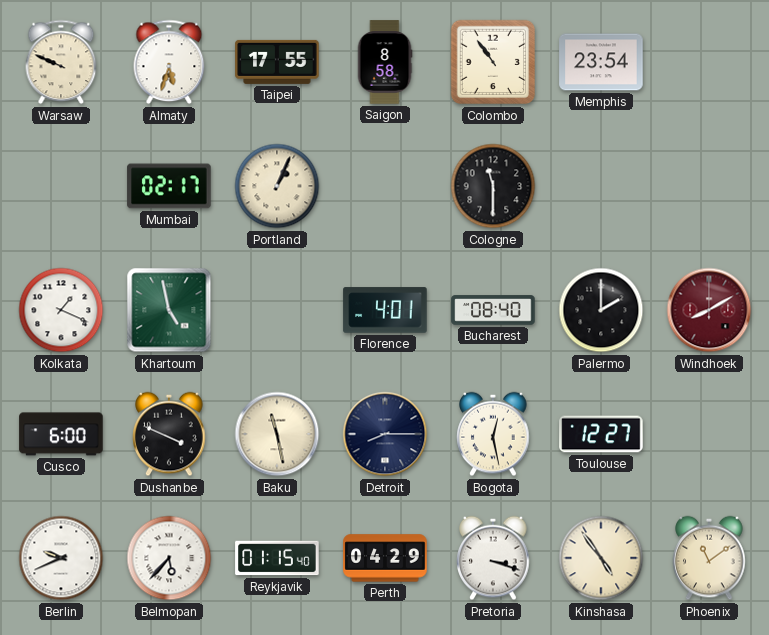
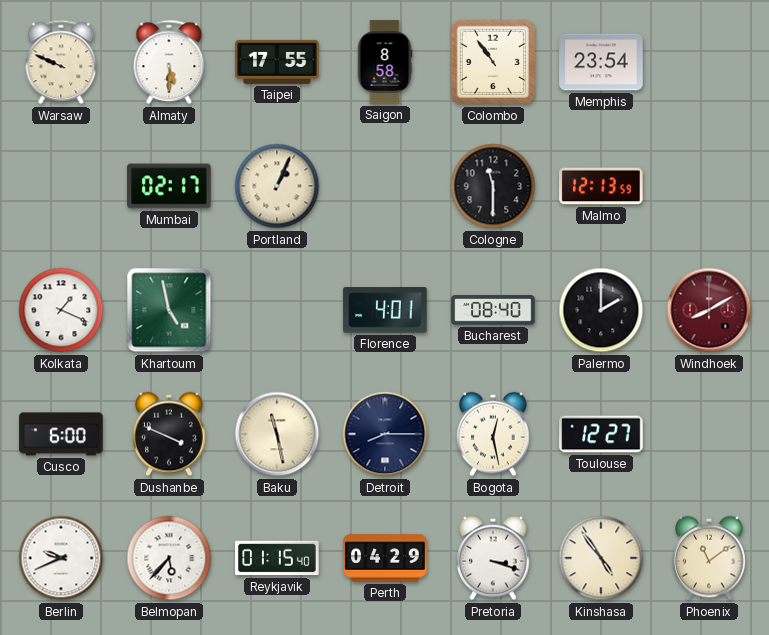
Almaty: 5:33 -> 5:30
Malmo: none -> 12:13
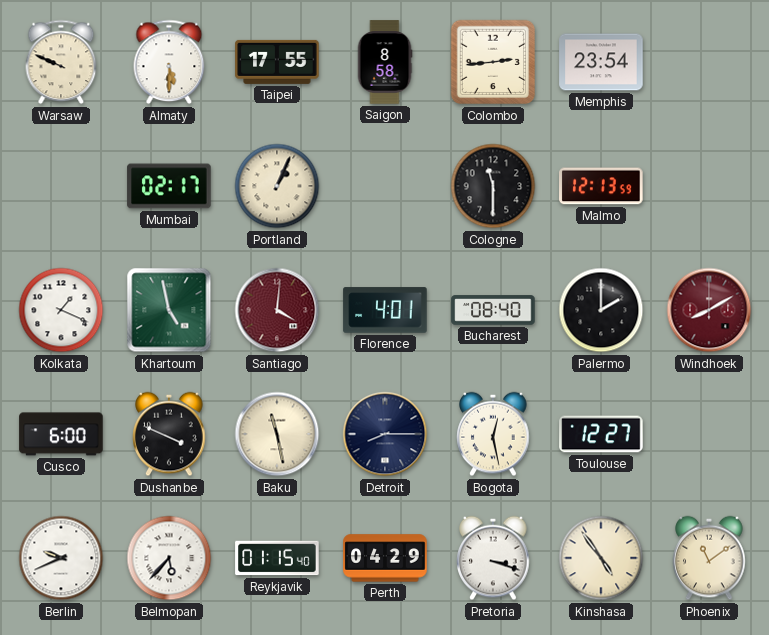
Colombo: 10:54 -> 2:44
Santiago: none -> 4:01
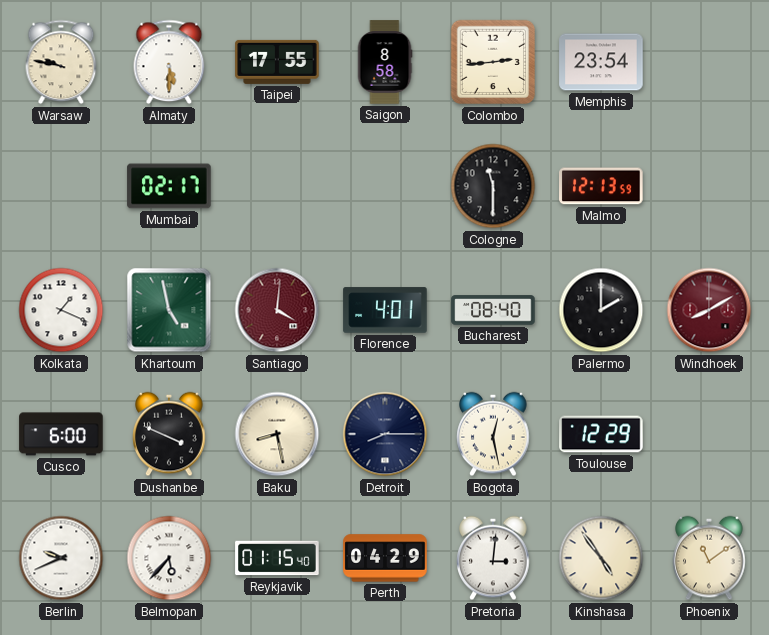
Warsaw: 9:49 -> 9:47
Portland: 1:04 -> none
Baku: 11:28 -> 8:28
Toulouse: 12:27 -> 12:29
Pretoria: 3:18 -> 3:01
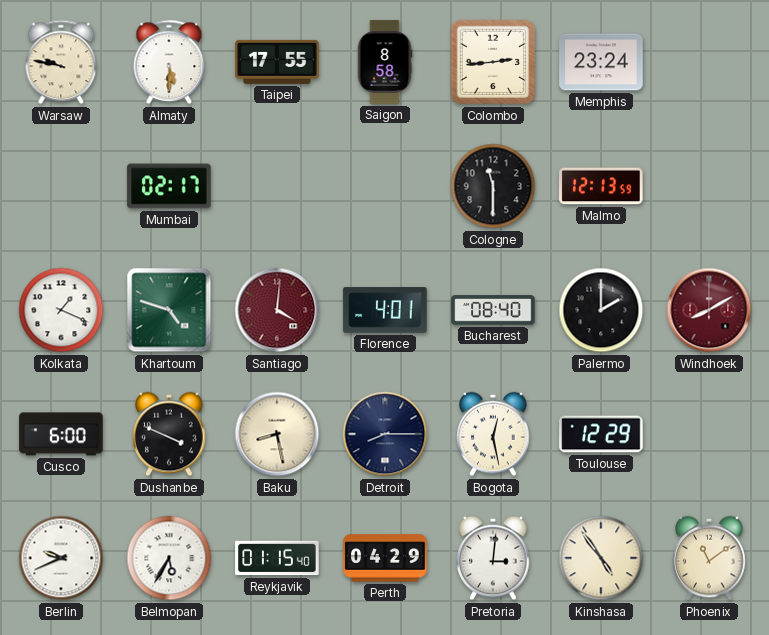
Memphis: 23:54 -> 23:24
Khartoum: 4:58 -> 4:48
Belmopan: 5:37 -> 5:35
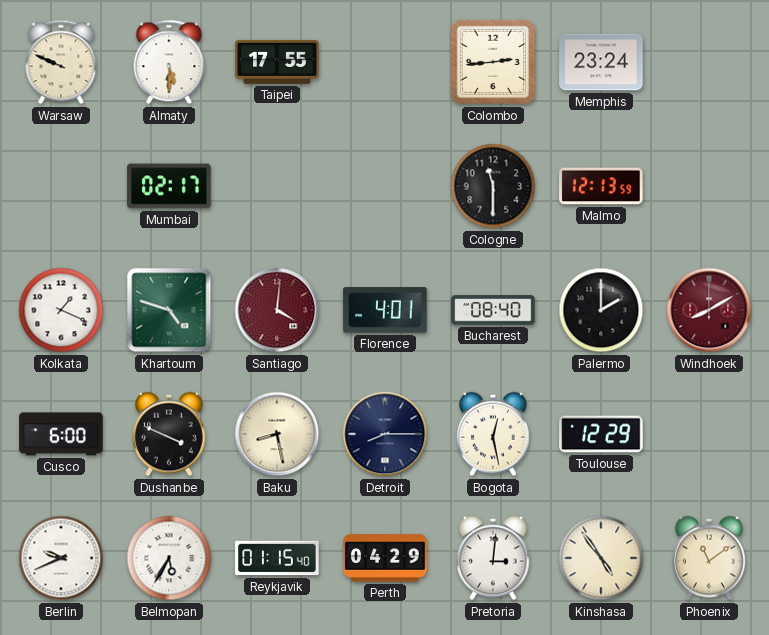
Warsaw: 9:47 -> 9:49
Saigon: 8:58 -> none
